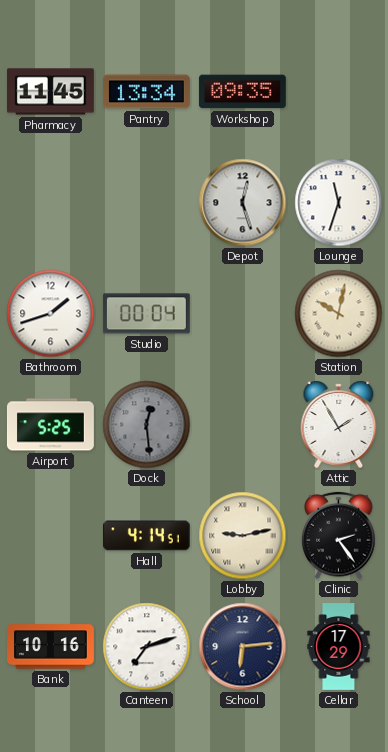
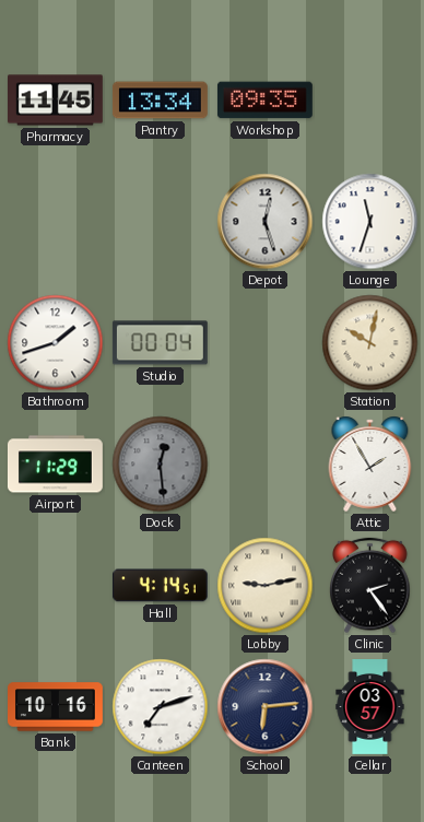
Airport: 5:25 -> 11:29
Cellar: 17:29 -> 03:57
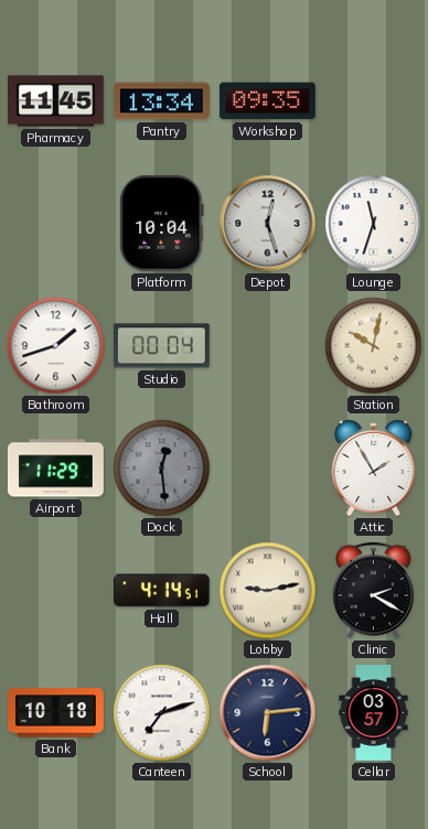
Platform: none -> 10:04
Clinic: 2:24 -> 2:20
Bank: 10:16 -> 10:18
